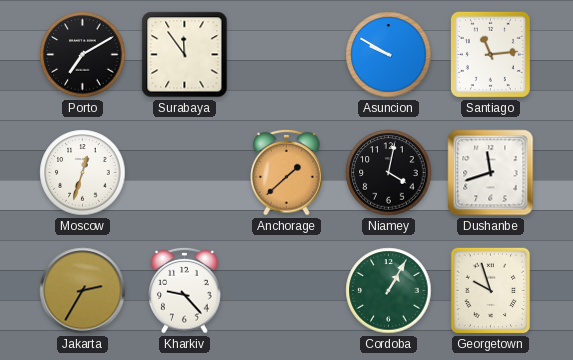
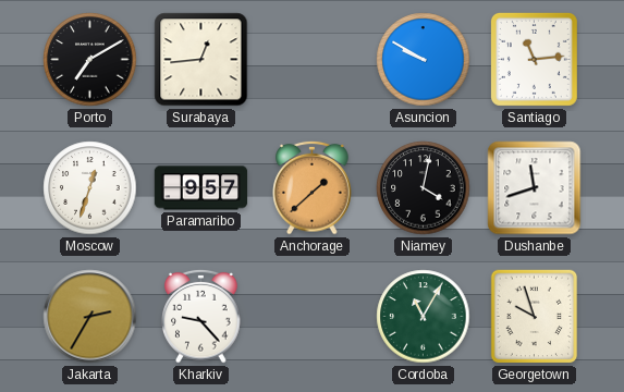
Surabaya: 11:54 -> 12:44
Paramaribo: none -> 9:57
Cordoba: 1:05 -> 11:05
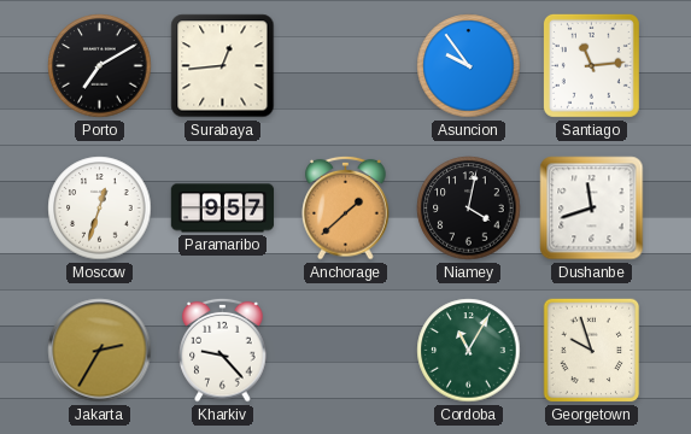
Asuncion: 9:50 -> 9:54
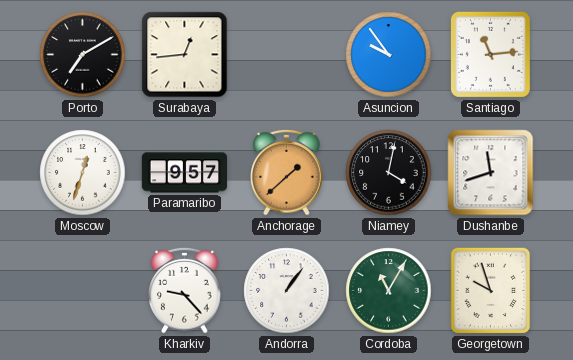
Jakarta: 2:35 -> none
Andorra: none -> 1:06
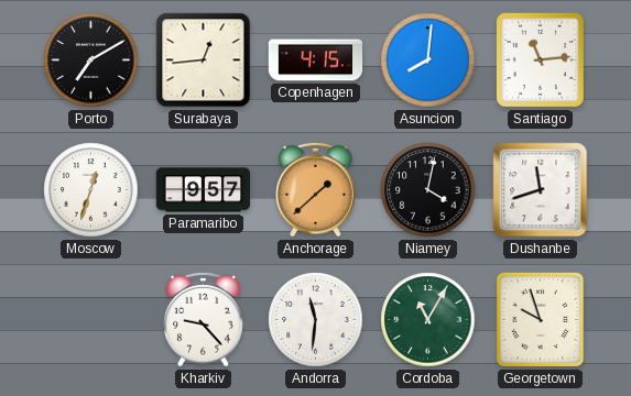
Copenhagen: none -> 4:15
Asuncion: 9:54 -> 8:01
Andorra: 1:06 -> 11:31
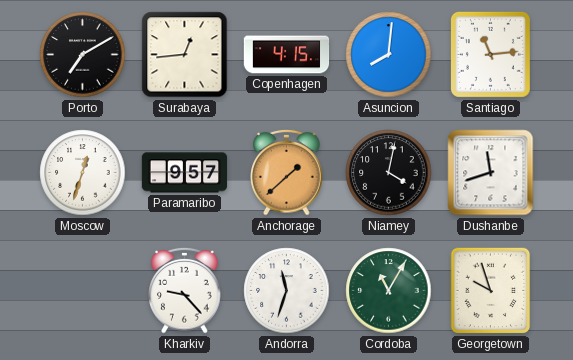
Andorra: 11:31 -> 11:33
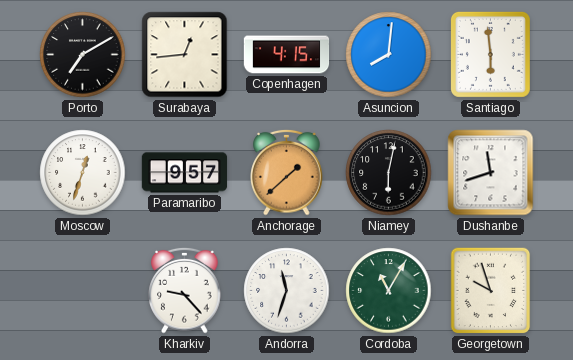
Santiago: 11:14 -> 5:59
Niamey: 4:02 -> 6:02
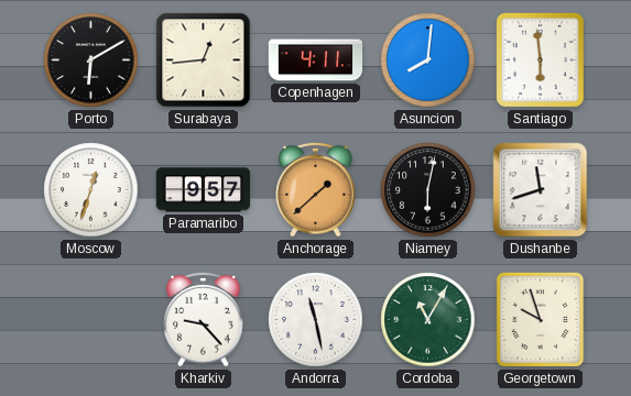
Porto: 7:10 -> 6:10
Copenhagen: 4:15 -> 4:11
Andorra: 11:33 -> 11:28
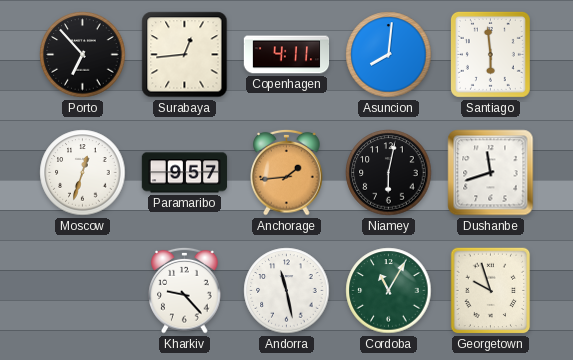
Porto: 6:10 -> 6:53
Anchorage: 1:38 -> 1:44
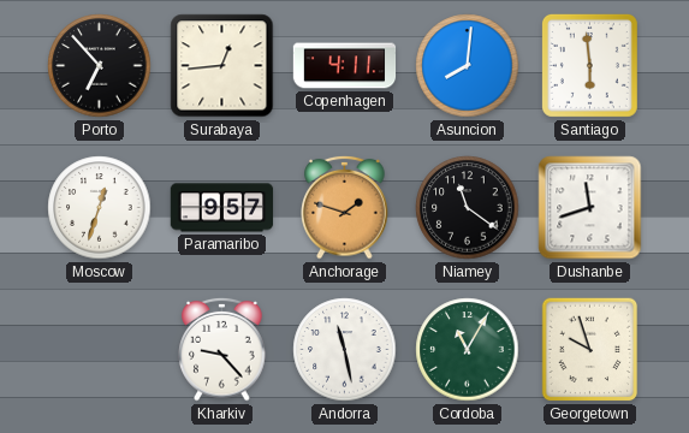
Anchorage: 1:44 -> 1:48
Niamey: 6:02 -> 11:21
